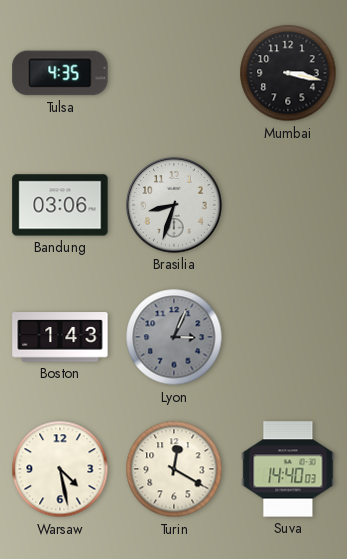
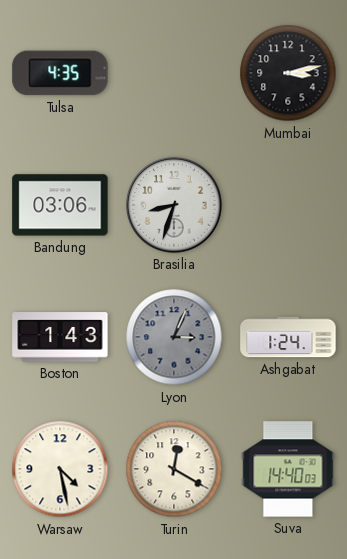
Mumbai: 3:17 -> 3:13
Ashgabat: none -> 1:24
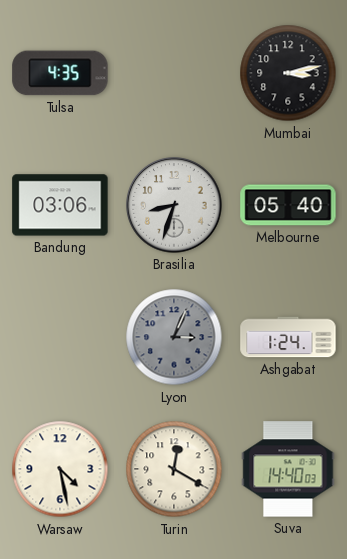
Melbourne: none -> 05:40
Boston: 1:43 -> none
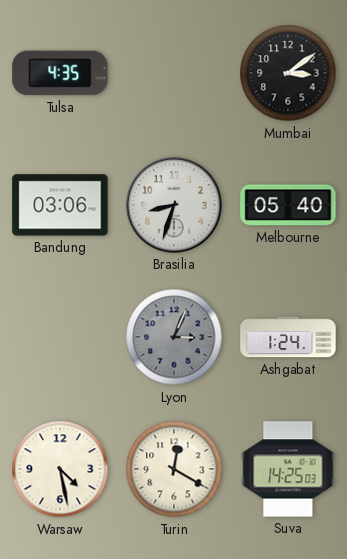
Mumbai: 3:13 -> 3:09
Suva: 14:40 -> 14:25
